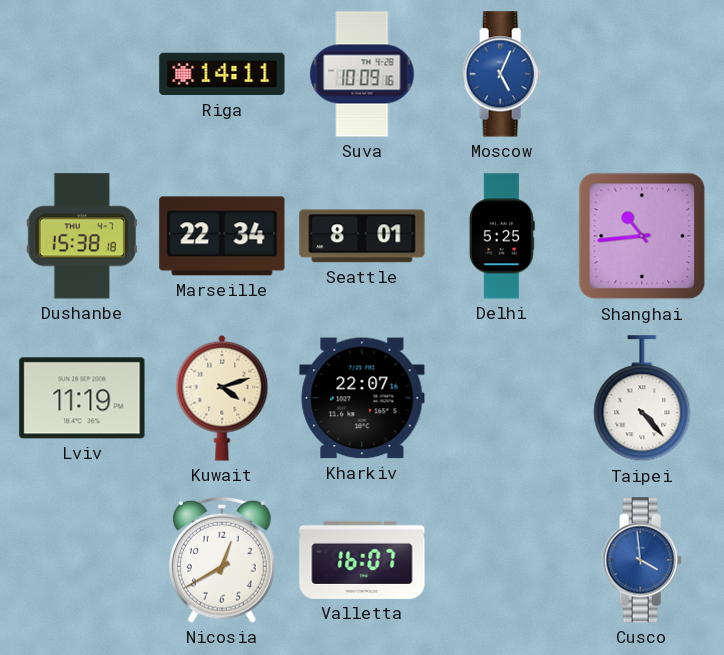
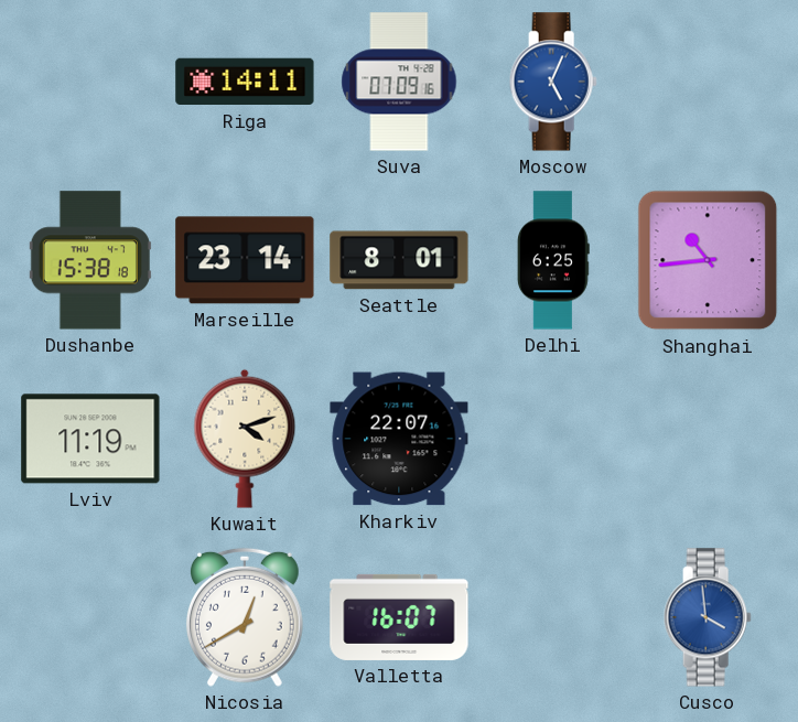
Suva: 10:09 -> 07:09
Marseille: 22:34 -> 23:14
Delhi: 5:25 -> 6:25
Taipei: 4:23 -> none
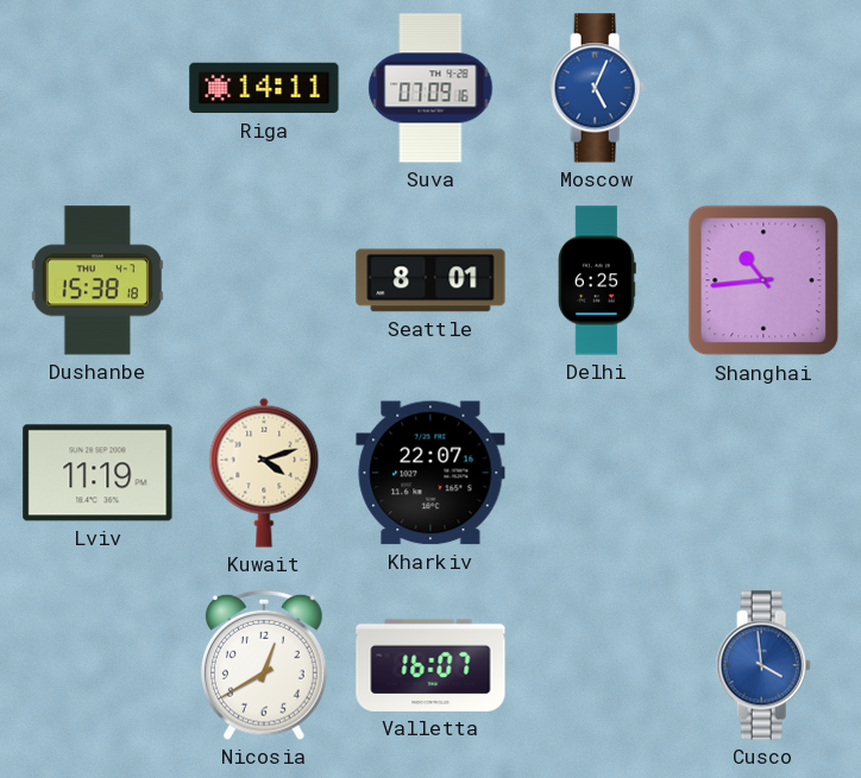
Marseille: 23:14 -> none
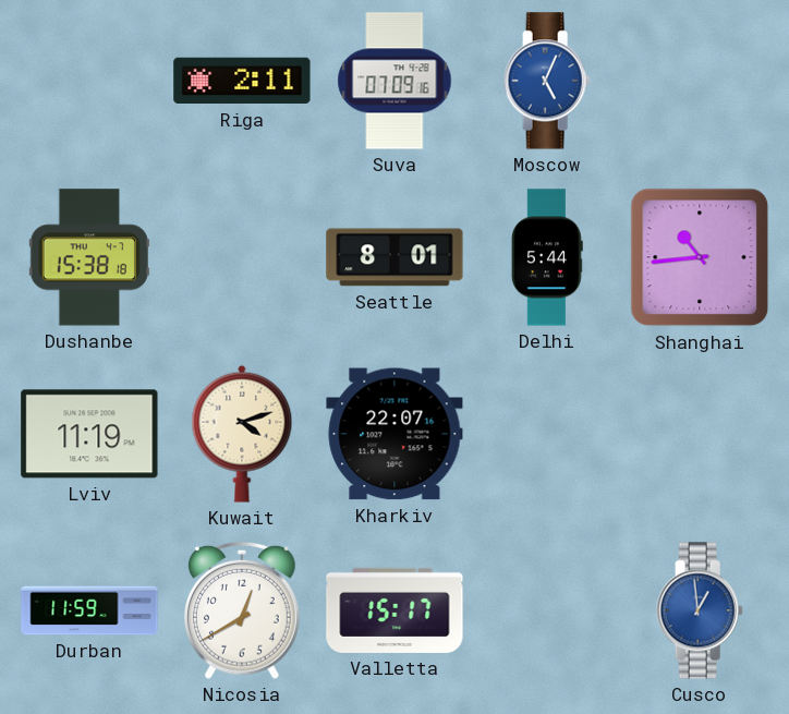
Riga: 14:11 -> 2:11
Delhi: 6:25 -> 5:44
Durban: none -> 11:59
Valletta: 16:07 -> 15:17
Cusco: 3:59 -> 12:59
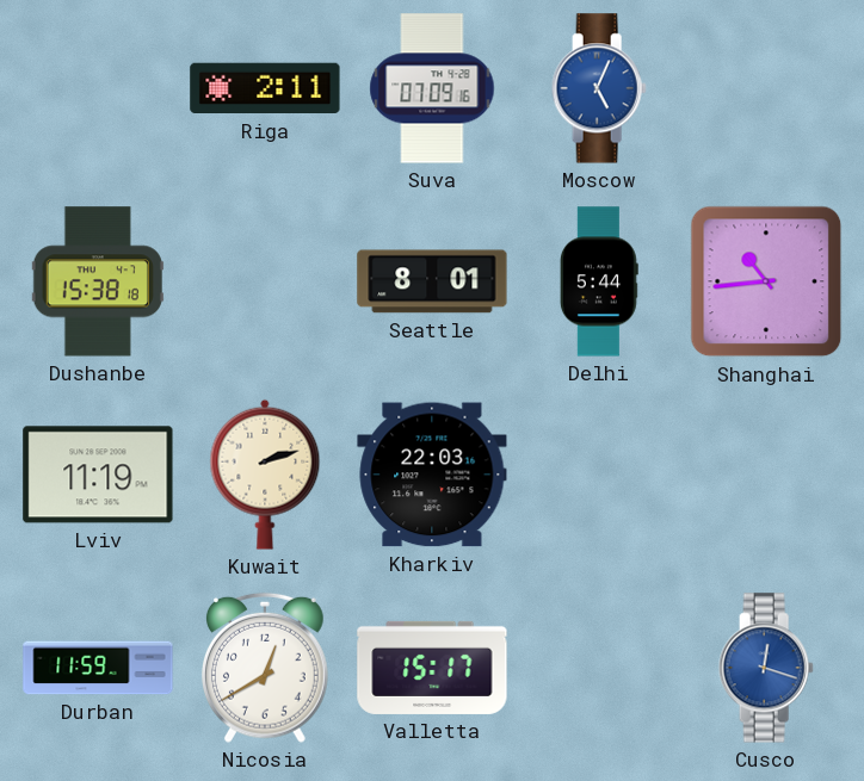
Kuwait: 4:12 -> 2:12
Kharkiv: 22:07 -> 22:03
Cusco: 12:59 -> 12:18
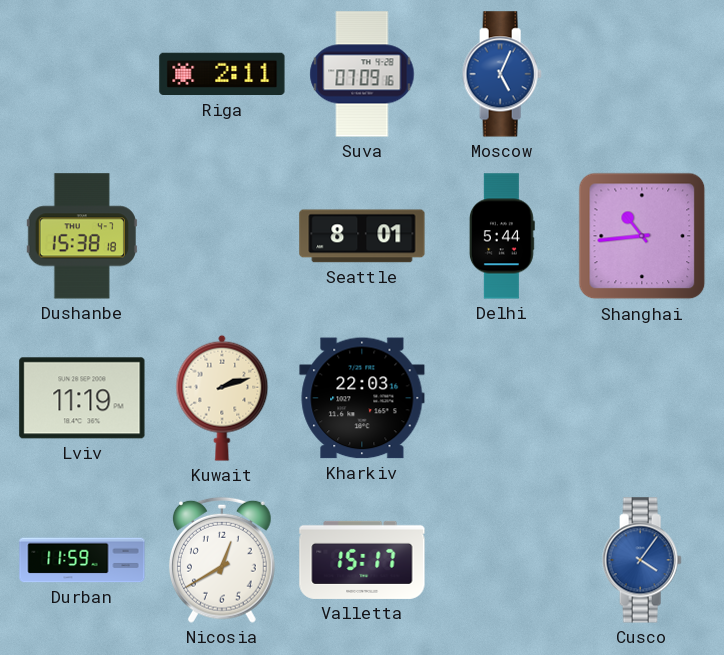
Cusco: 12:18 -> 4:06
